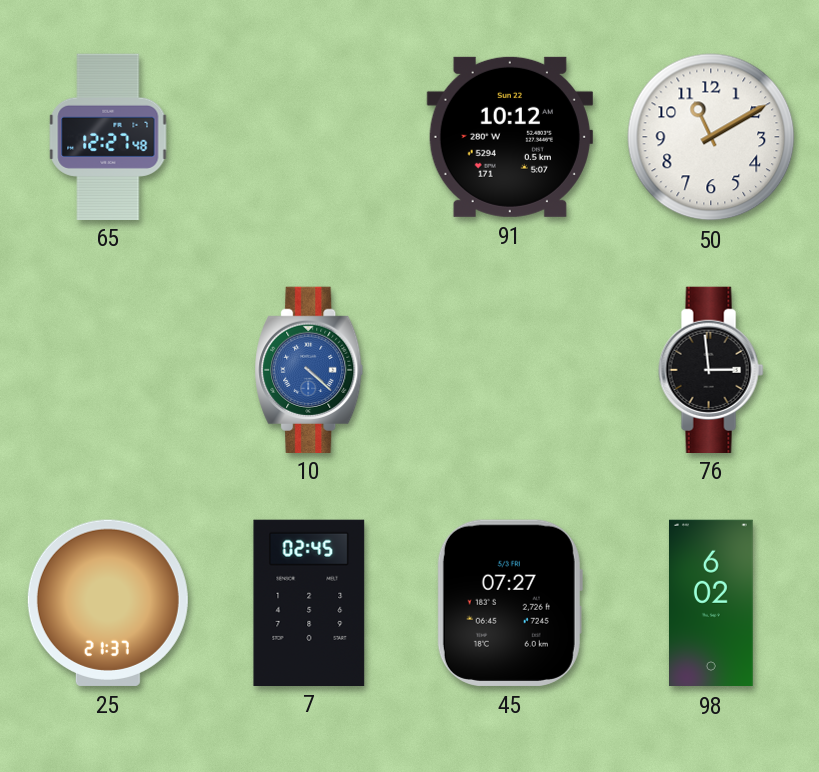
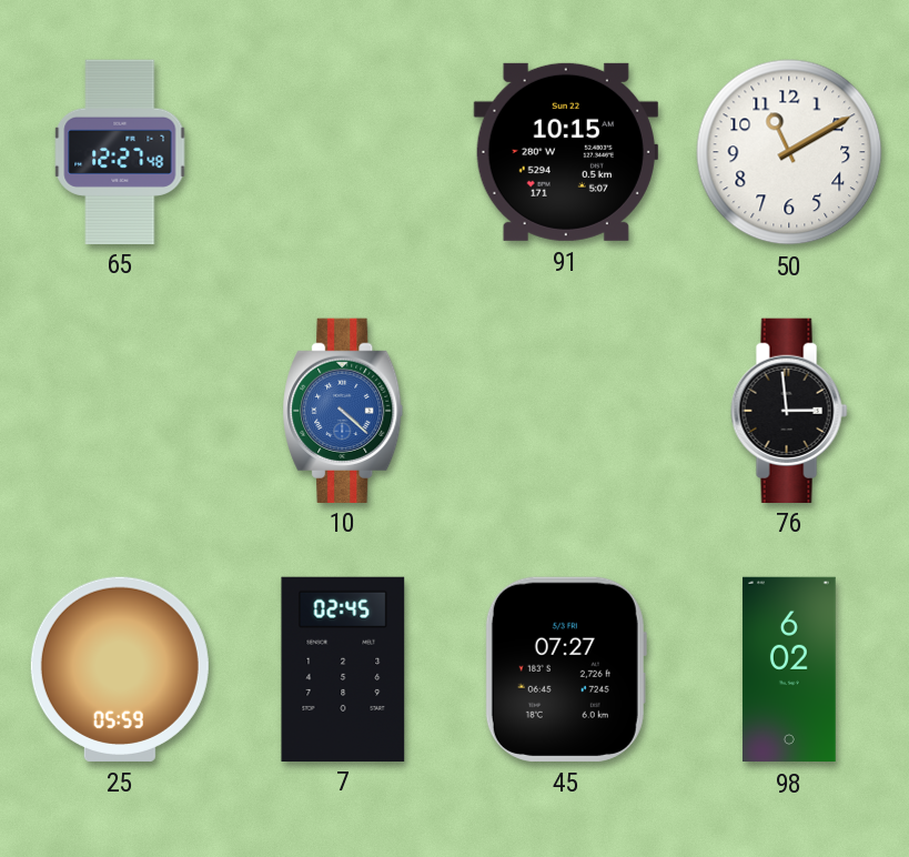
91: 10:12 -> 10:15
25: 21:37 -> 05:59
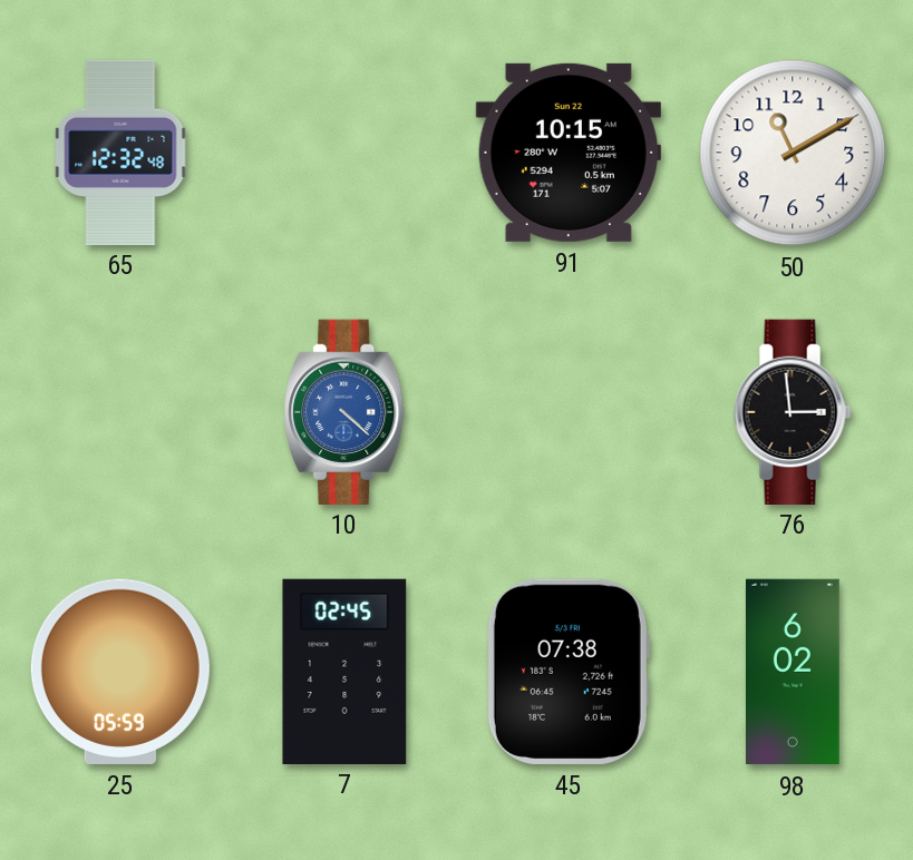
65: 12:27 -> 12:32
45: 07:27 -> 07:38
